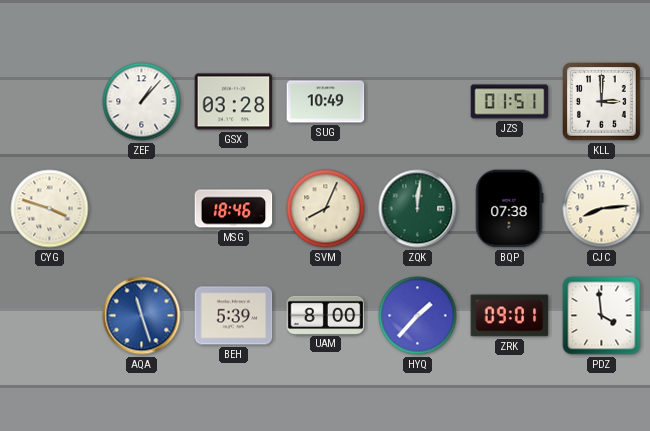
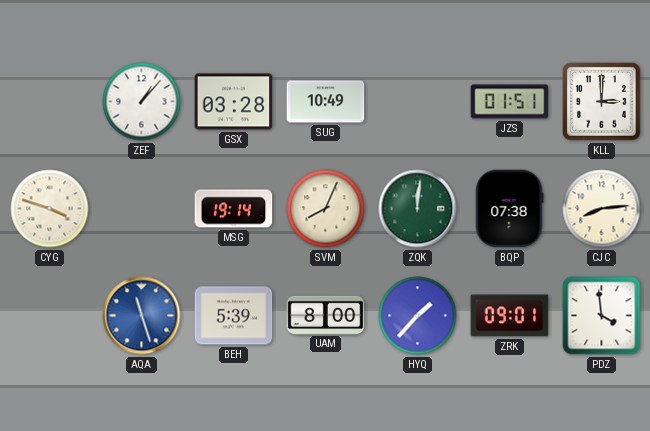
MSG: 18:46 -> 19:14
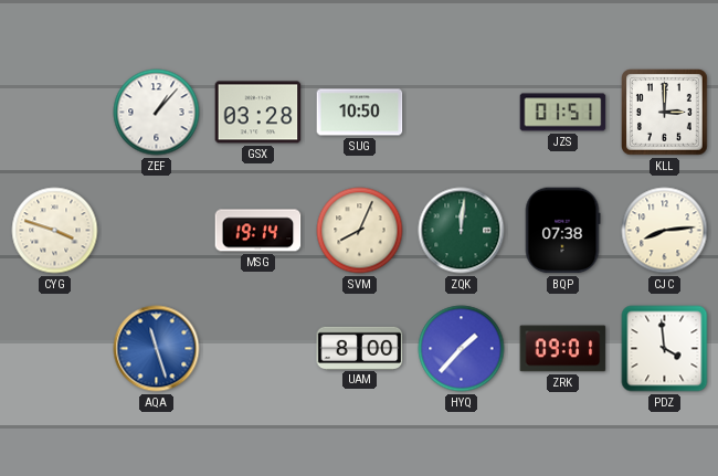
SUG: 10:49 -> 10:50
BEH: 5:39 -> none
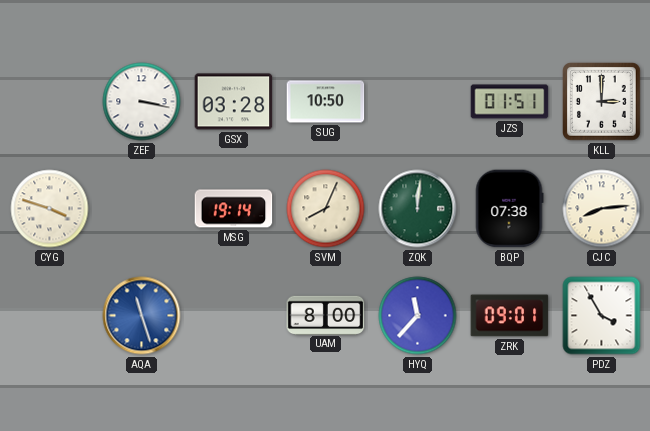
ZEF: 1:07 -> 3:17
HYQ: 1:37 -> 11:37
PDZ: 3:59 -> 3:55
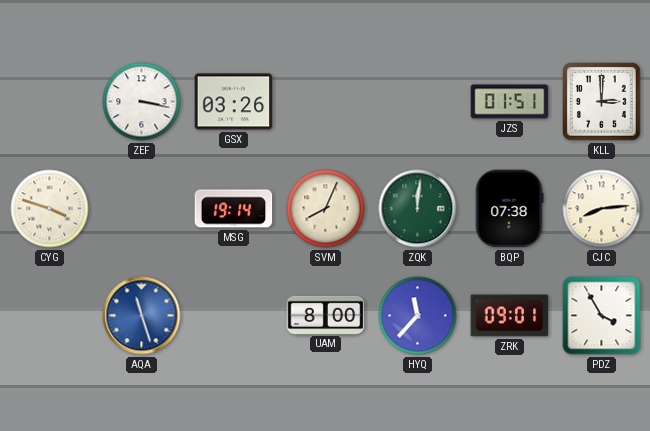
GSX: 03:28 -> 03:26
SUG: 10:50 -> none
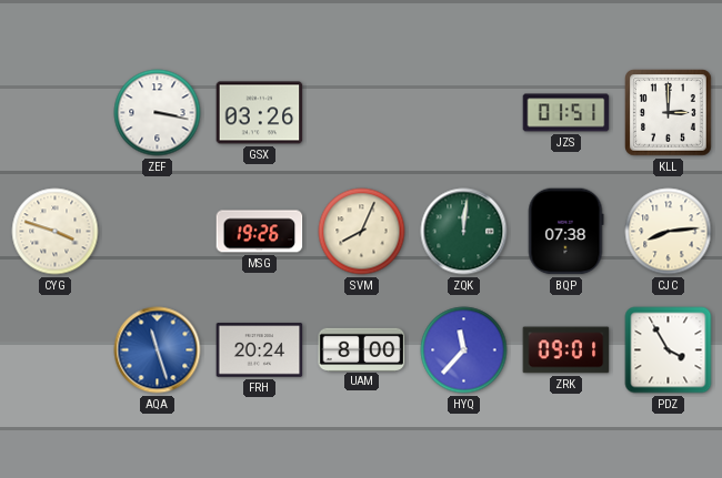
MSG: 19:14 -> 19:26
FRH: none -> 20:24
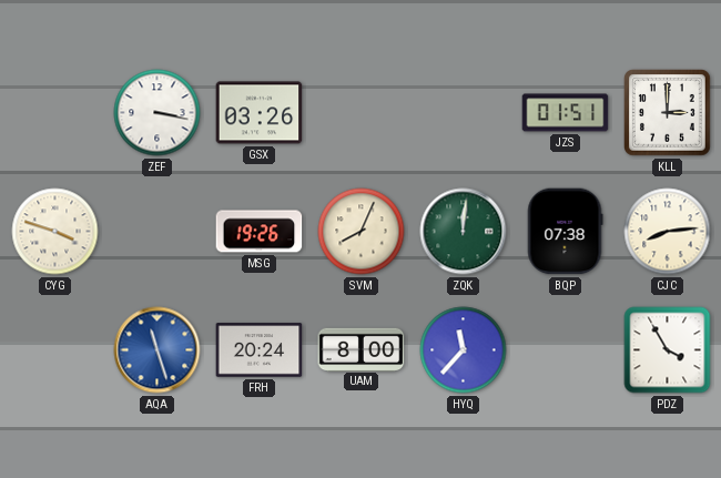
ZRK: 09:01 -> none
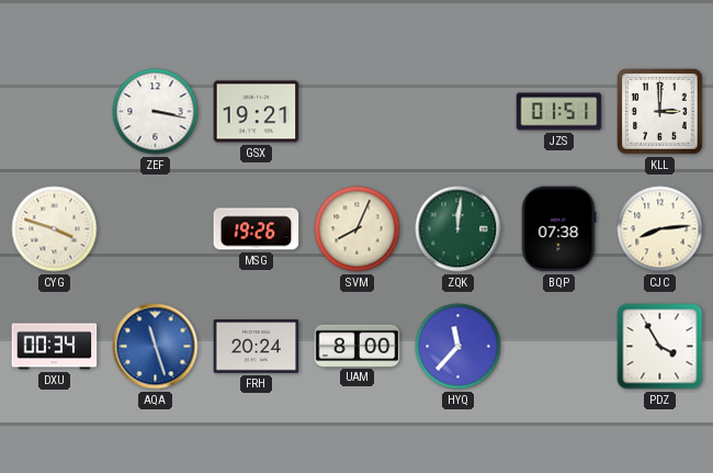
GSX: 03:26 -> 19:21
DXU: none -> 00:34
